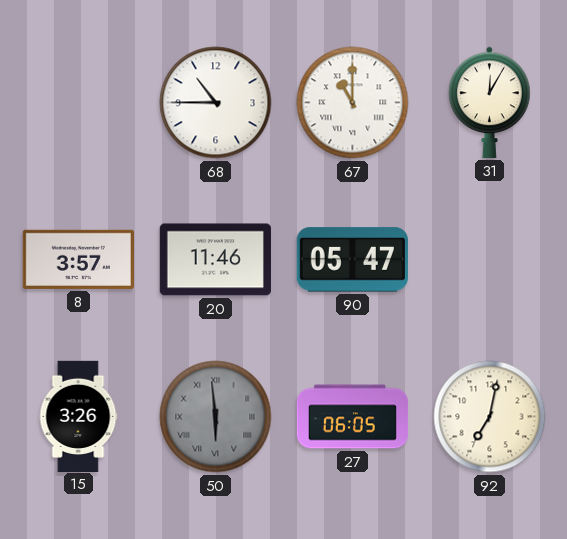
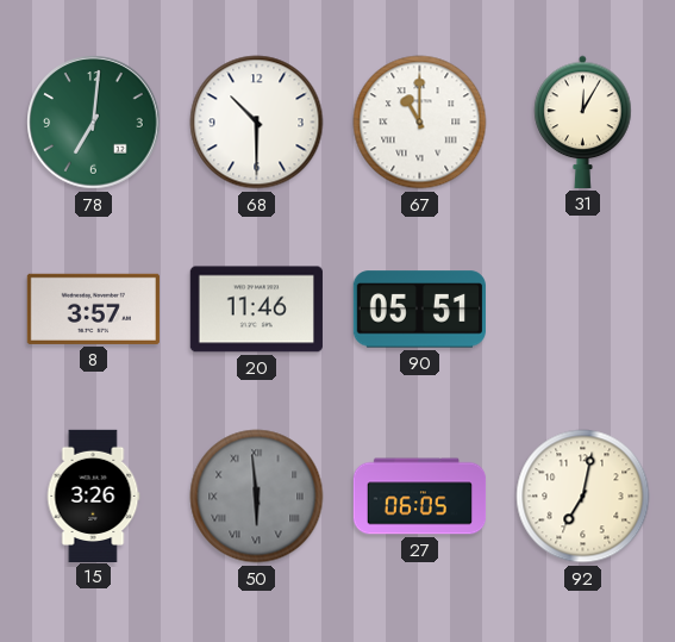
78: none -> 7:01
68: 10:45 -> 10:30
90: 05:47 -> 05:51
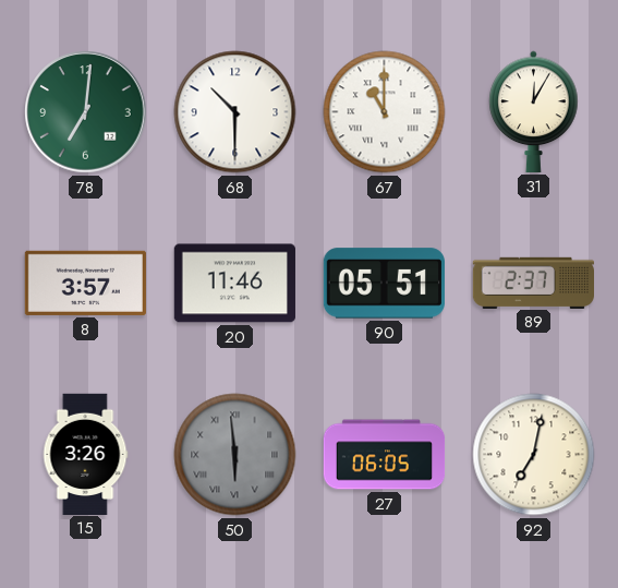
89: none -> 2:37
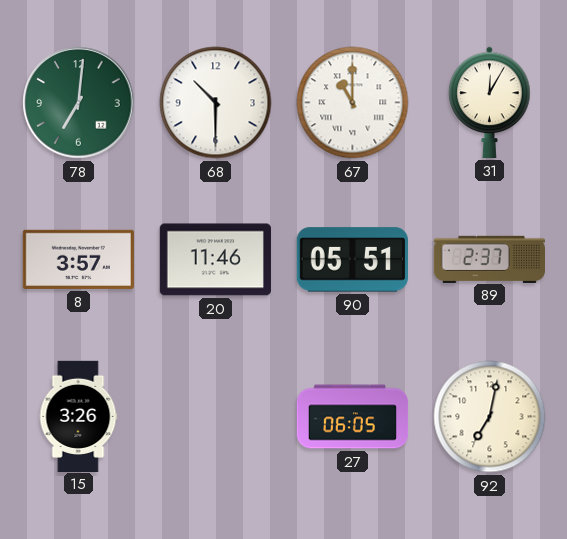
50: 5:59 -> none
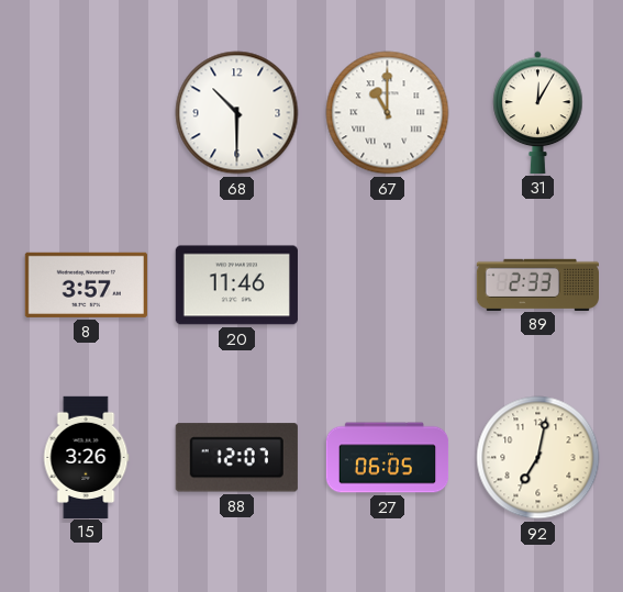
78: 7:01 -> none
90: 05:51 -> none
89: 2:37 -> 2:33
88: none -> 12:07
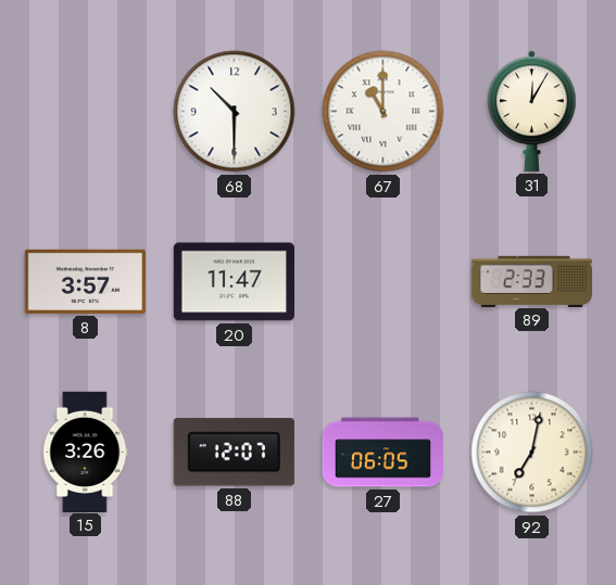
20: 11:46 -> 11:47
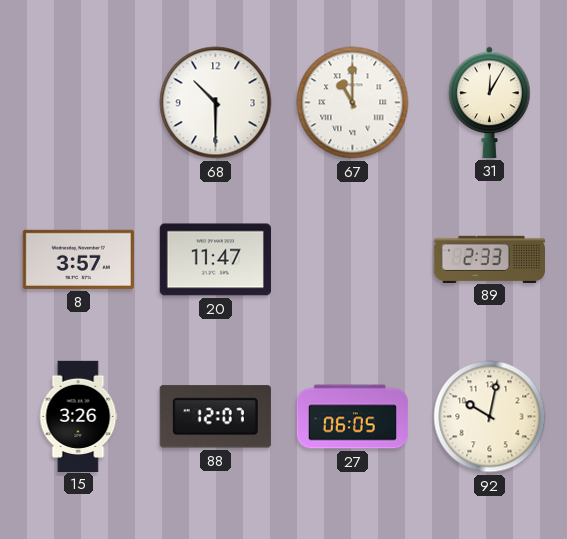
92: 7:02 -> 10:02
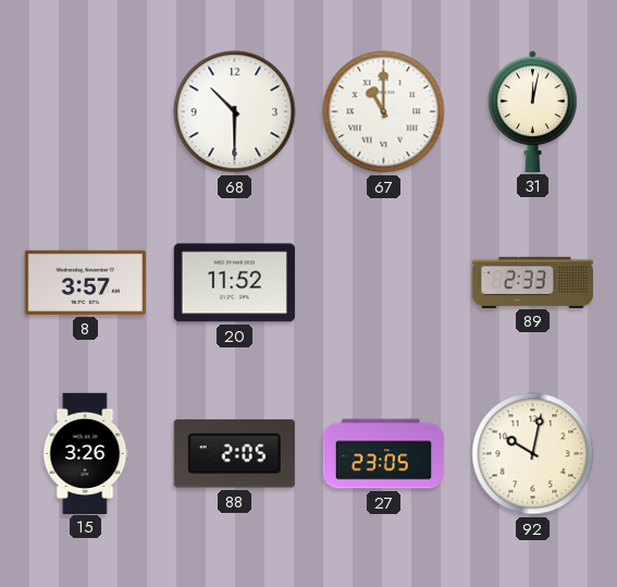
31: 12:05 -> 12:02
20: 11:47 -> 11:52
88: 12:07 -> 2:05
27: 06:05 -> 23:05
